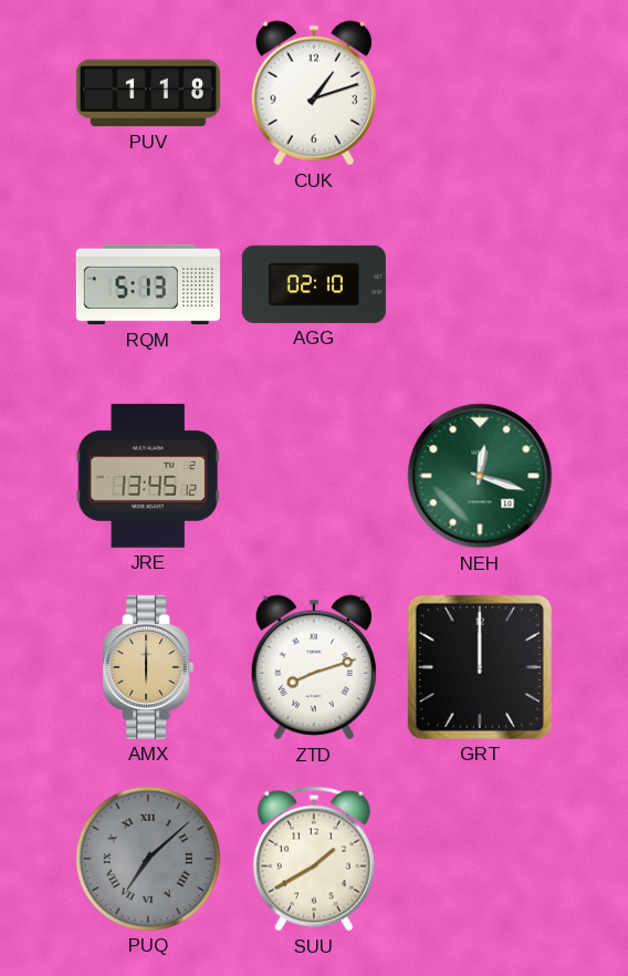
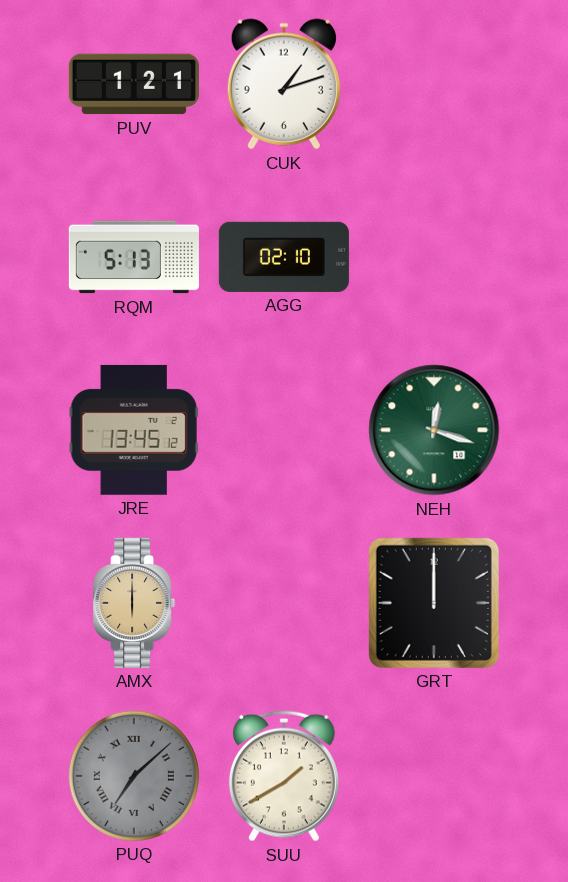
PUV: 1:18 -> 1:21
ZTD: 8:12 -> none
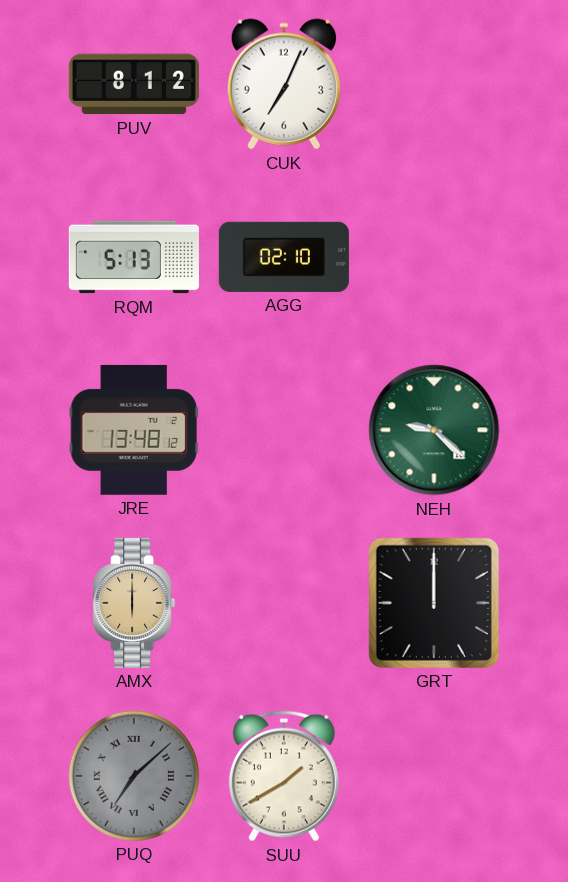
PUV: 1:21 -> 8:12
CUK: 1:12 -> 7:04
JRE: 13:45 -> 13:48
NEH: 12:18 -> 9:22
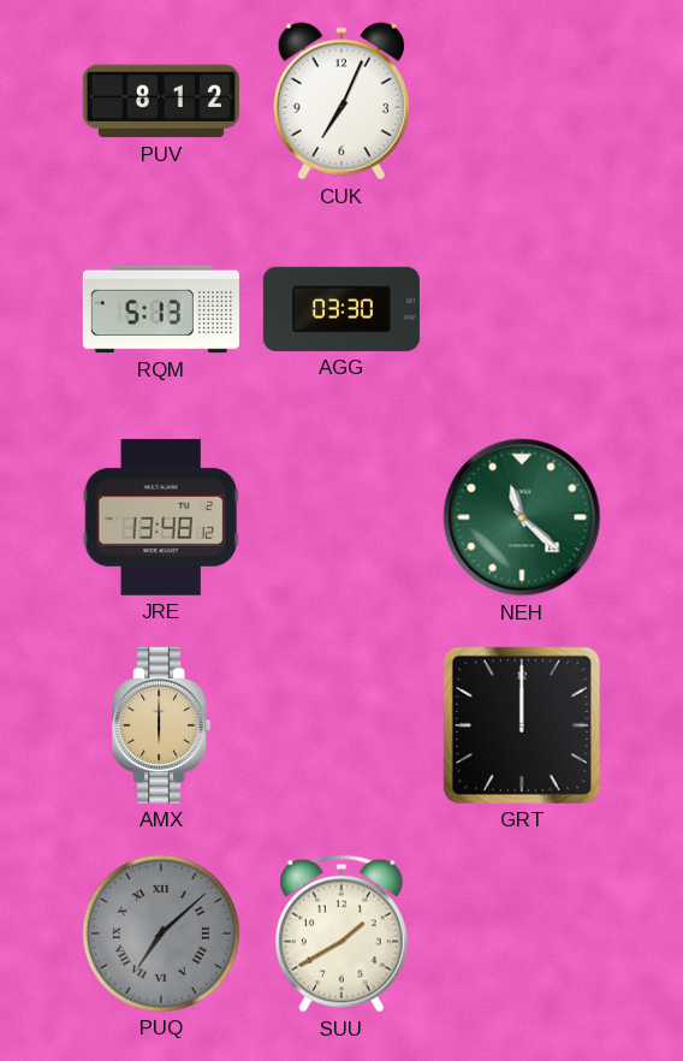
AGG: 02:10 -> 03:30
NEH: 9:22 -> 11:22
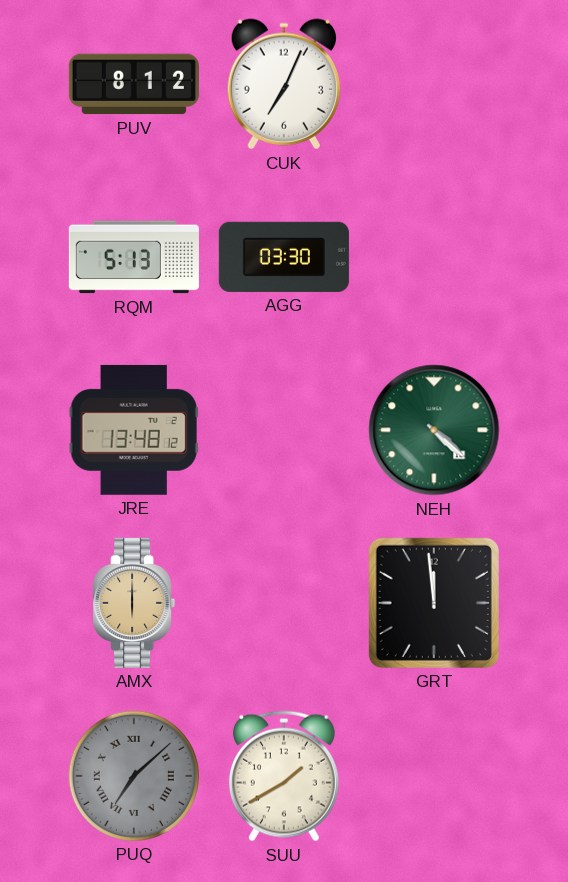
NEH: 11:22 -> 4:22
GRT: 12:00 -> 11:59
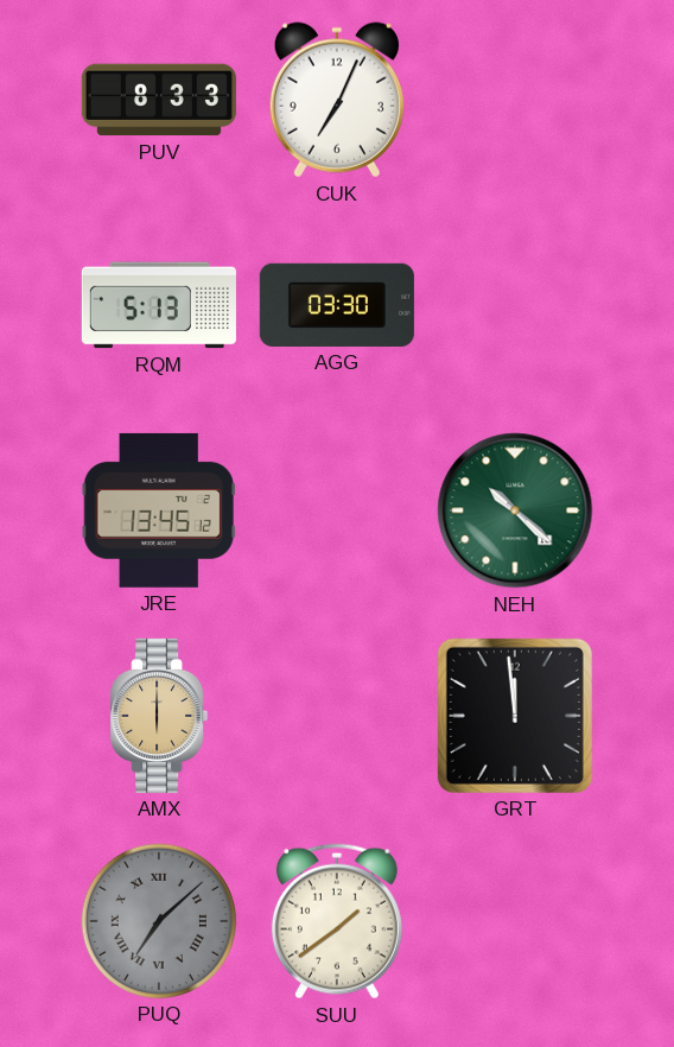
PUV: 8:12 -> 8:33
JRE: 13:48 -> 13:45
NEH: 4:22 -> 10:22
SUU: 1:40 -> 1:39
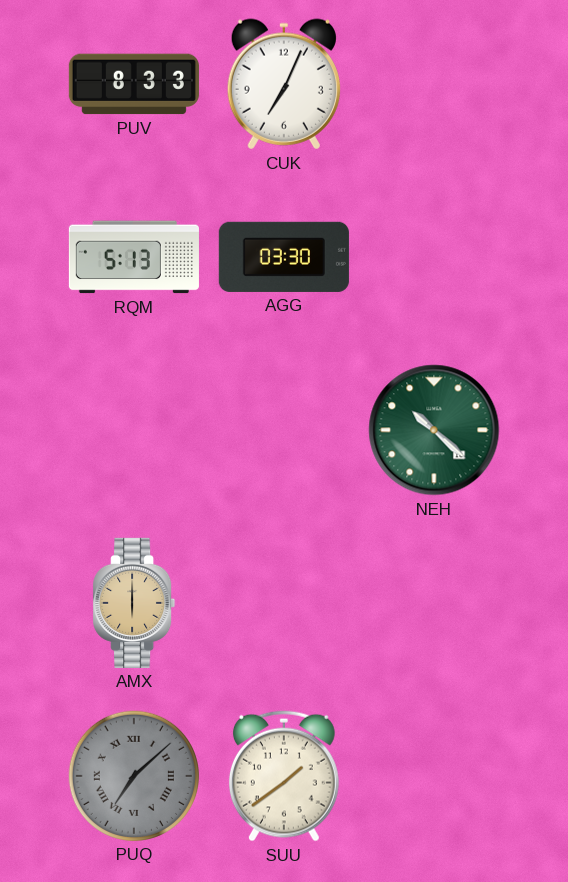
JRE: 13:45 -> none
GRT: 11:59 -> none
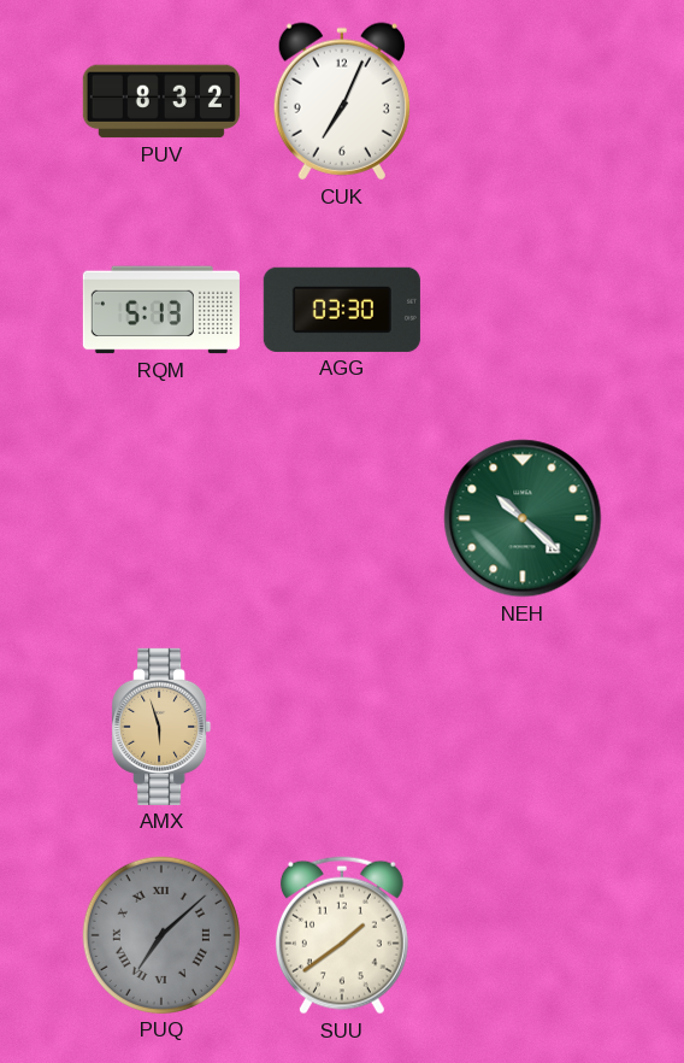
PUV: 8:33 -> 8:32
AMX: 6:00 -> 5:57
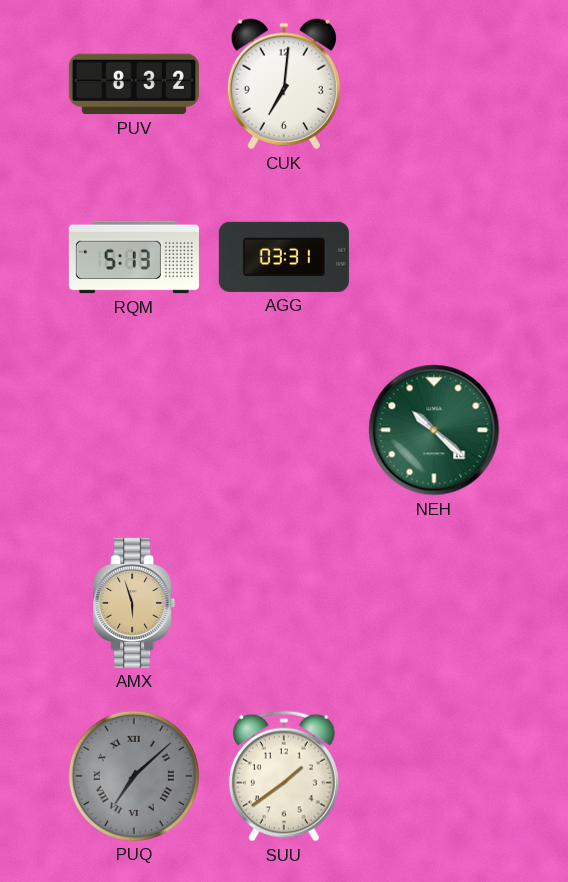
CUK: 7:04 -> 7:01
AGG: 03:30 -> 03:31
